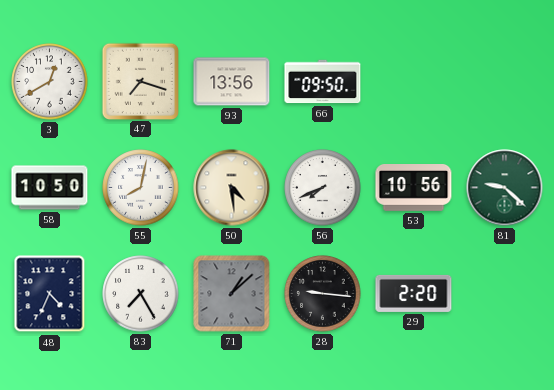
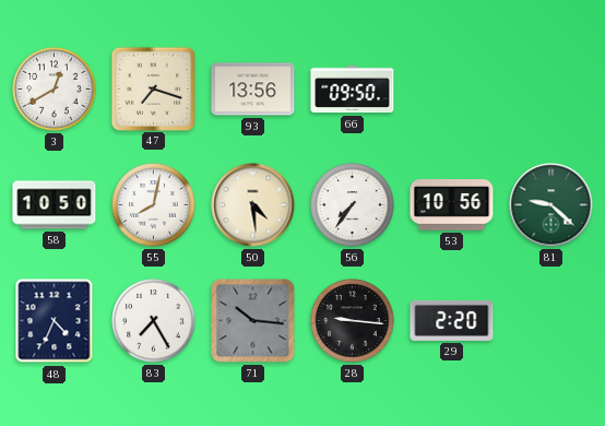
56: 7:41 -> 7:36
71: 1:08 -> 10:16
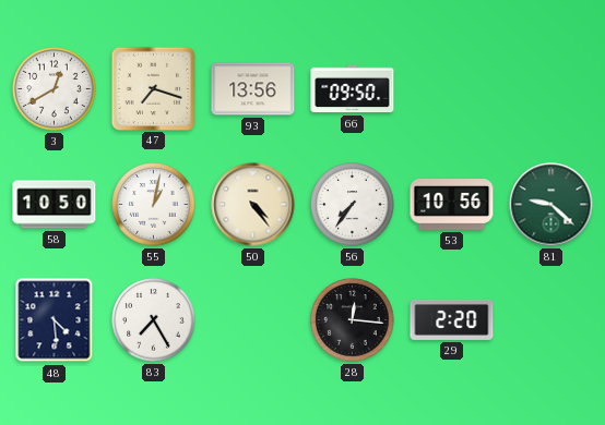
55: 8:02 -> 1:02
50: 4:29 -> 4:24
48: 4:34 -> 4:29
71: 10:16 -> none
28: 9:16 -> 12:16
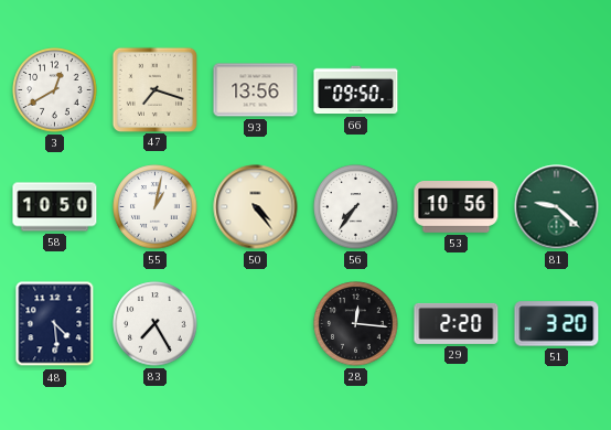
51: none -> 3:20
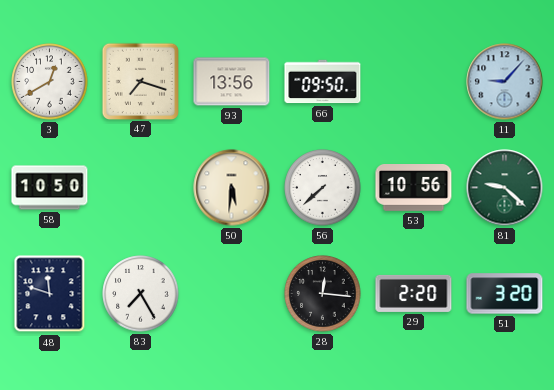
11: none -> 9:07
55: 1:02 -> none
50: 4:24 -> 5:31
56: 7:36 -> 7:38
48: 4:29 -> 11:48
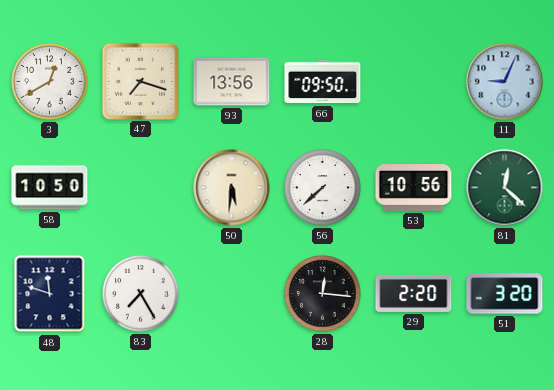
11: 9:07 -> 9:04
81: 9:22 -> 12:22
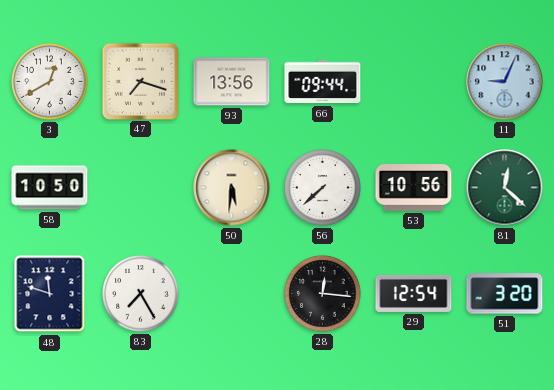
66: 09:50 -> 09:44
29: 2:20 -> 12:54
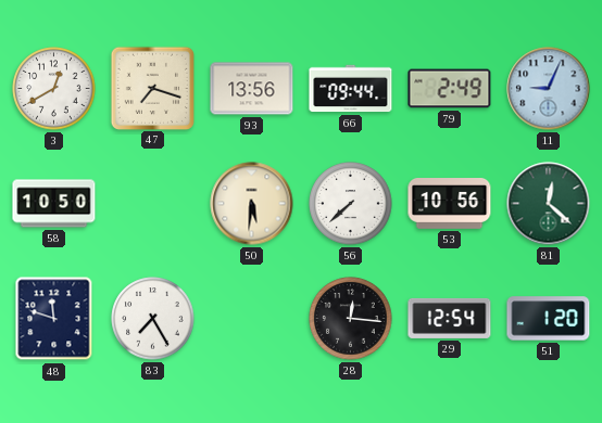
79: none -> 2:49
51: 3:20 -> 1:20
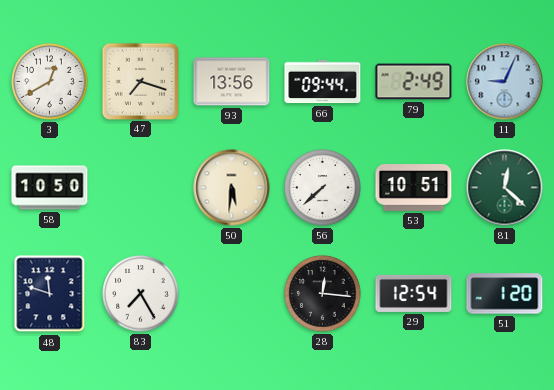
53: 10:56 -> 10:51
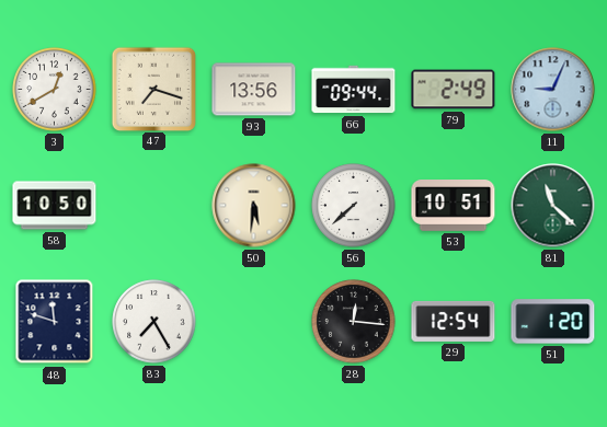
81: 12:22 -> 11:22
